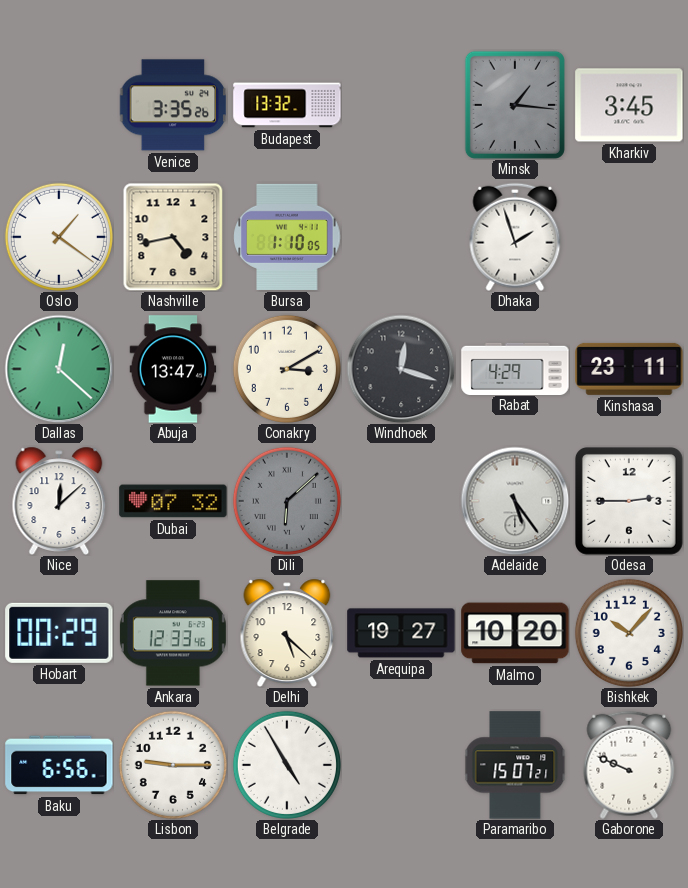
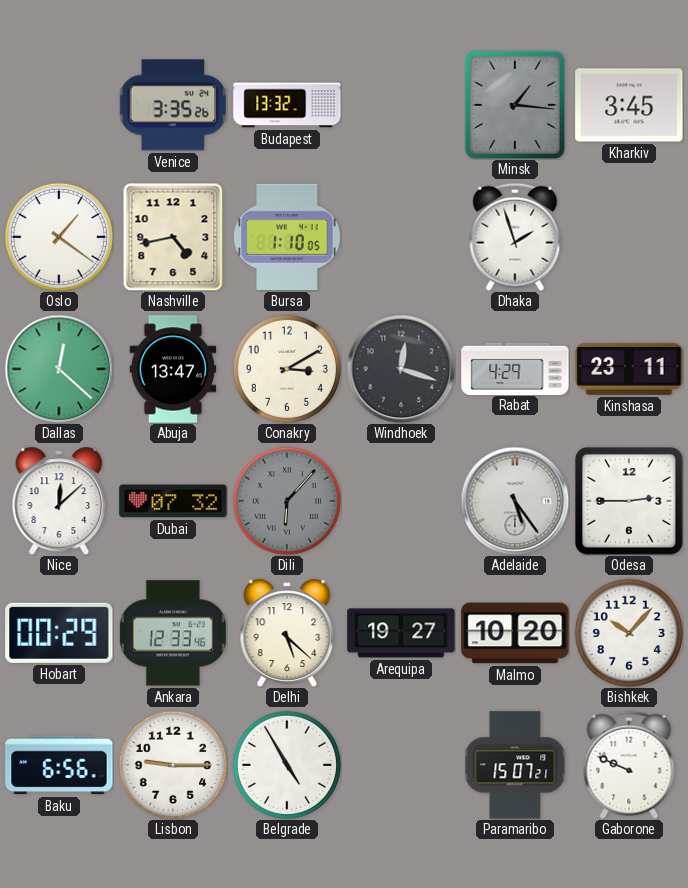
Dili: 6:08 -> 6:07
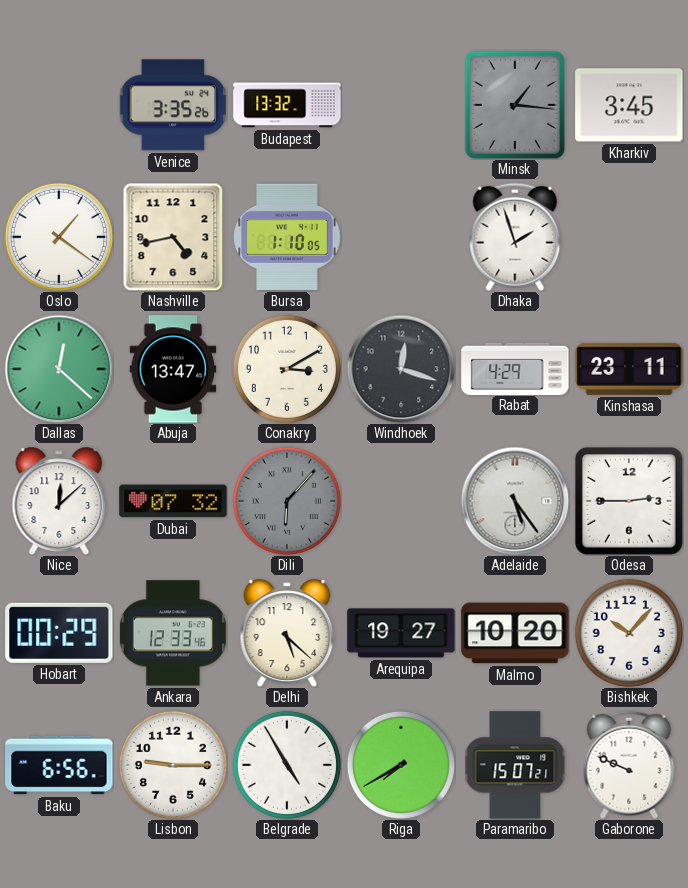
Riga: none -> 7:40
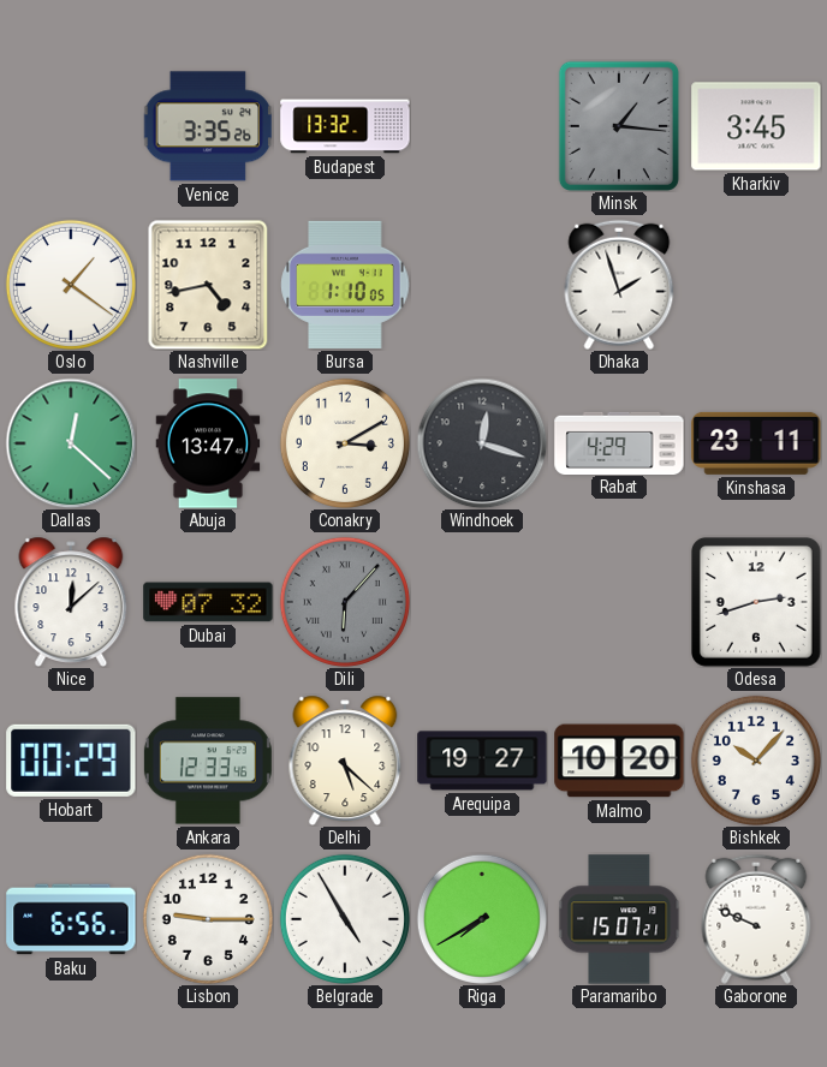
Adelaide: 5:24 -> none
Odesa: 2:45 -> 2:42
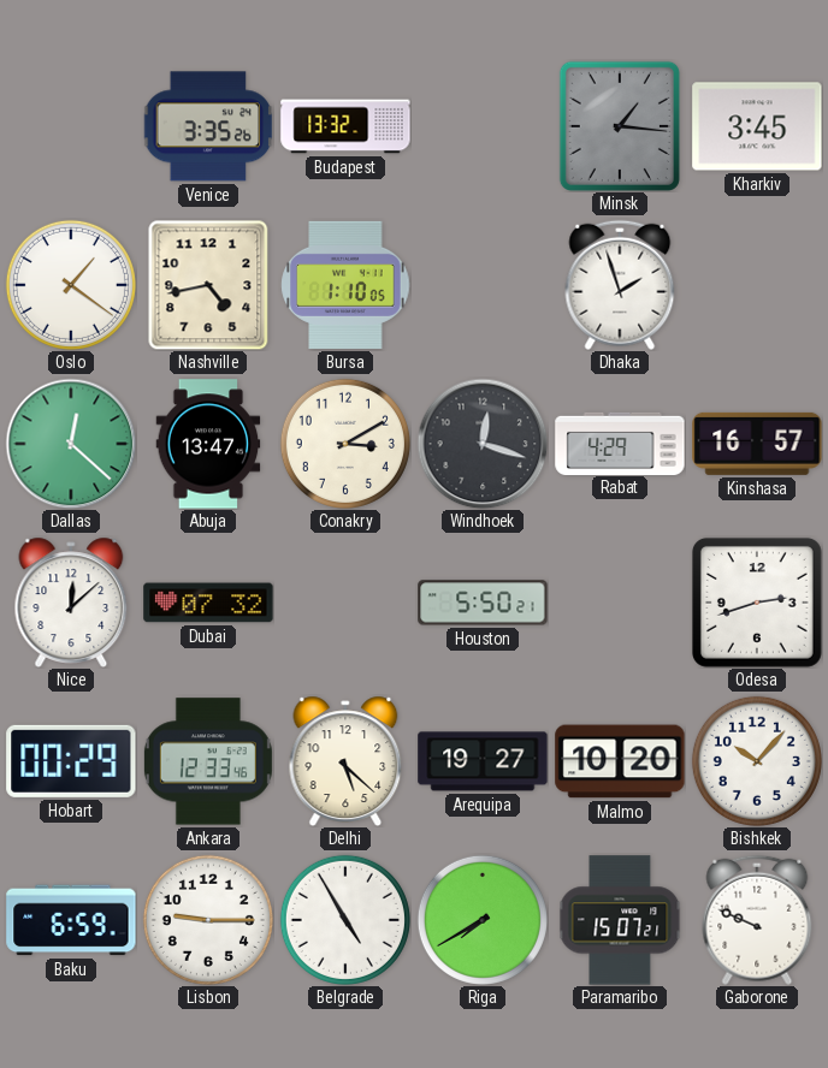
Kinshasa: 23:11 -> 16:57
Dili: 6:07 -> none
Houston: none -> 5:50
Baku: 6:56 -> 6:59
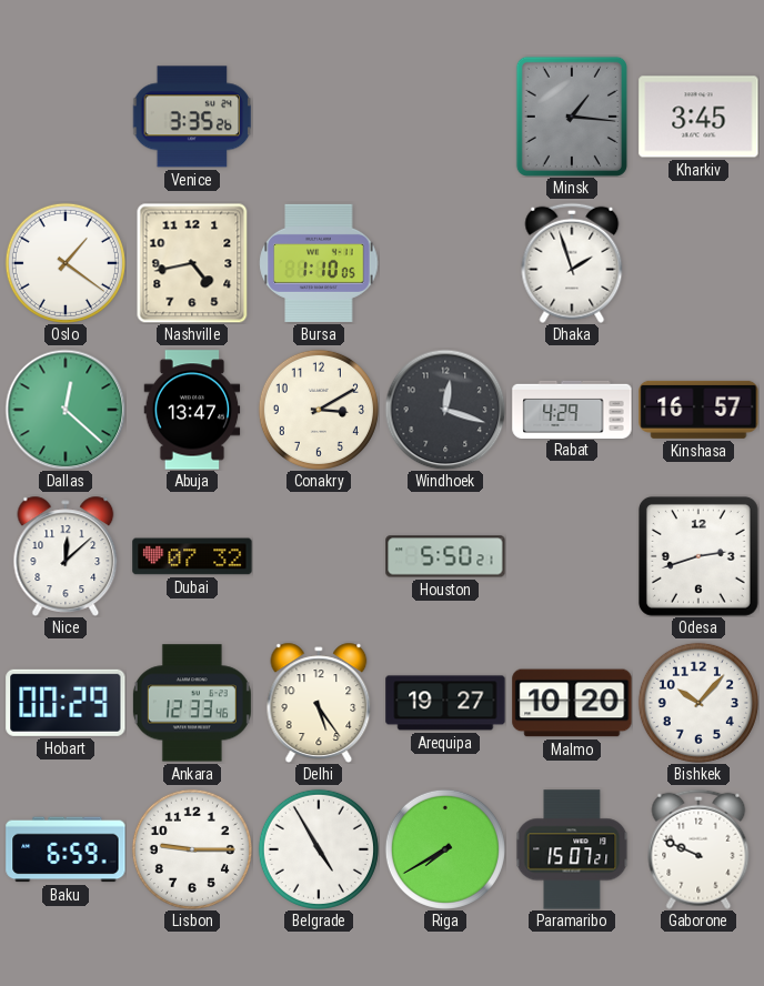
Budapest: 13:32 -> none
Delhi: 5:22 -> 5:24
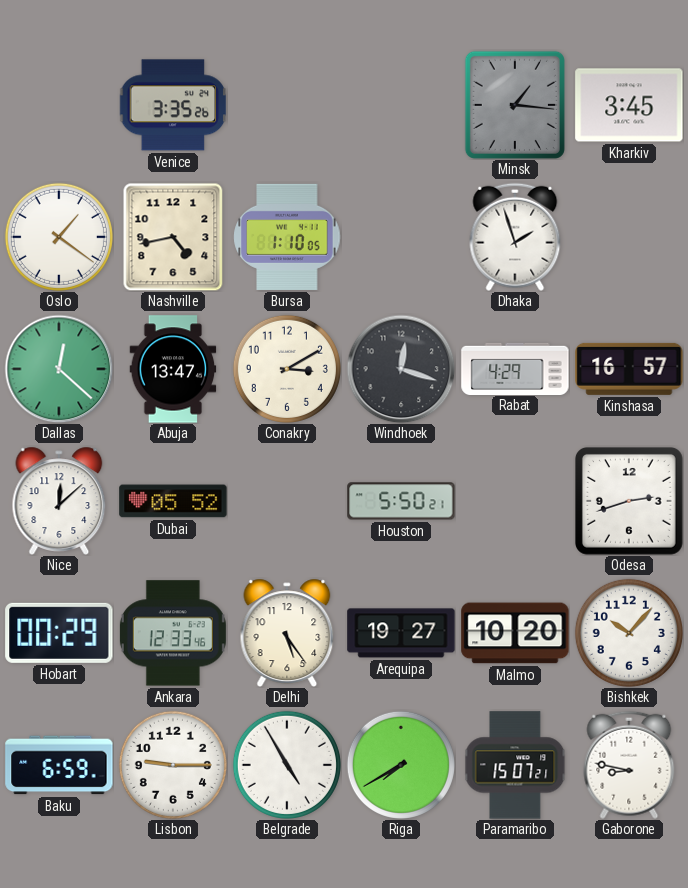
Dubai: 07:32 -> 05:52
Gaborone: 9:49 -> 8:47
